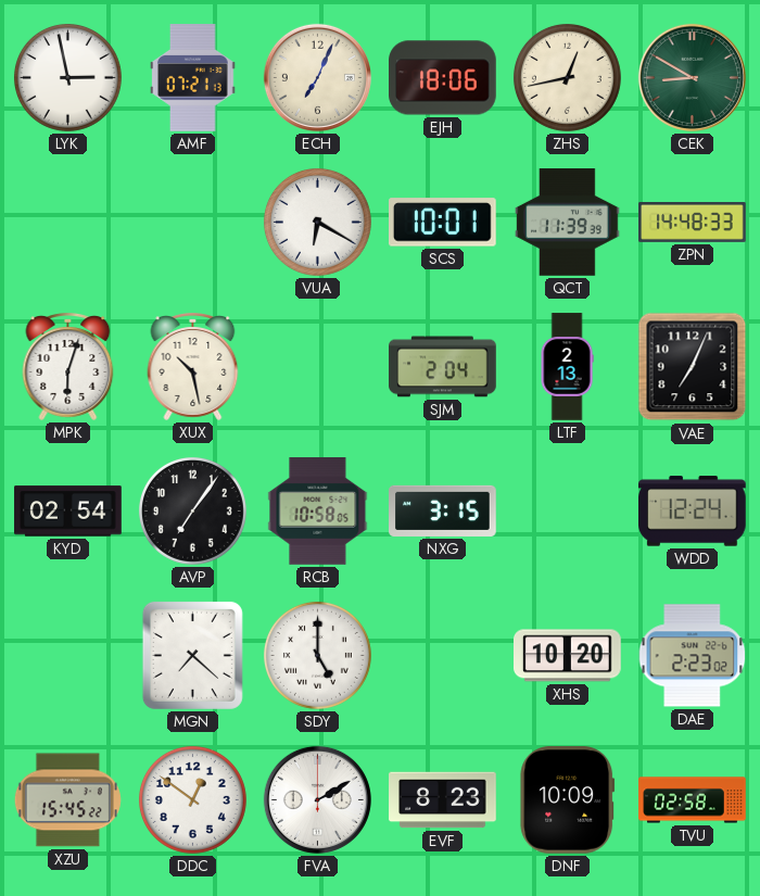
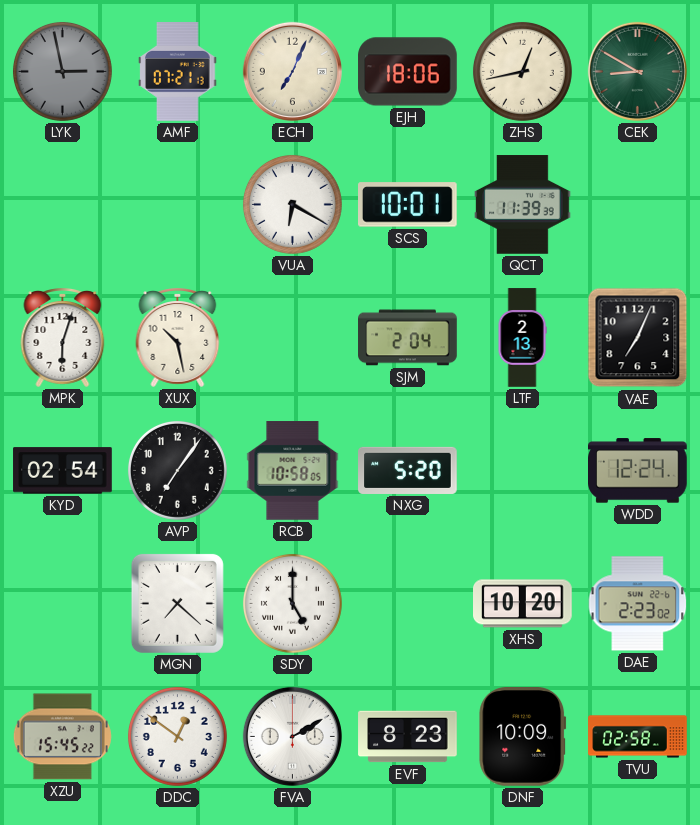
LYK dial: white -> grey
ZPN: 14:48 -> none
NXG: 3:15 -> 5:20
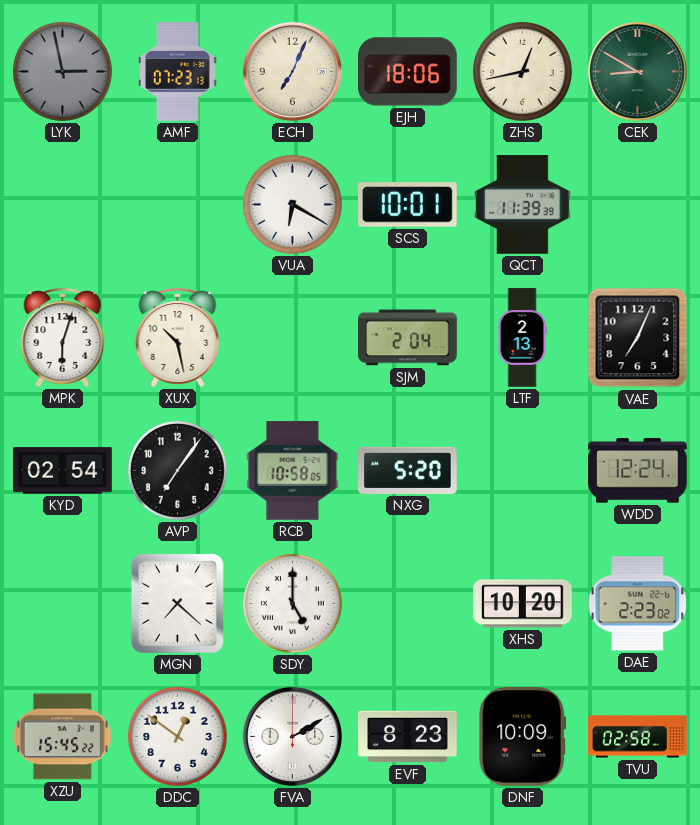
AMF: 07:21 -> 07:23
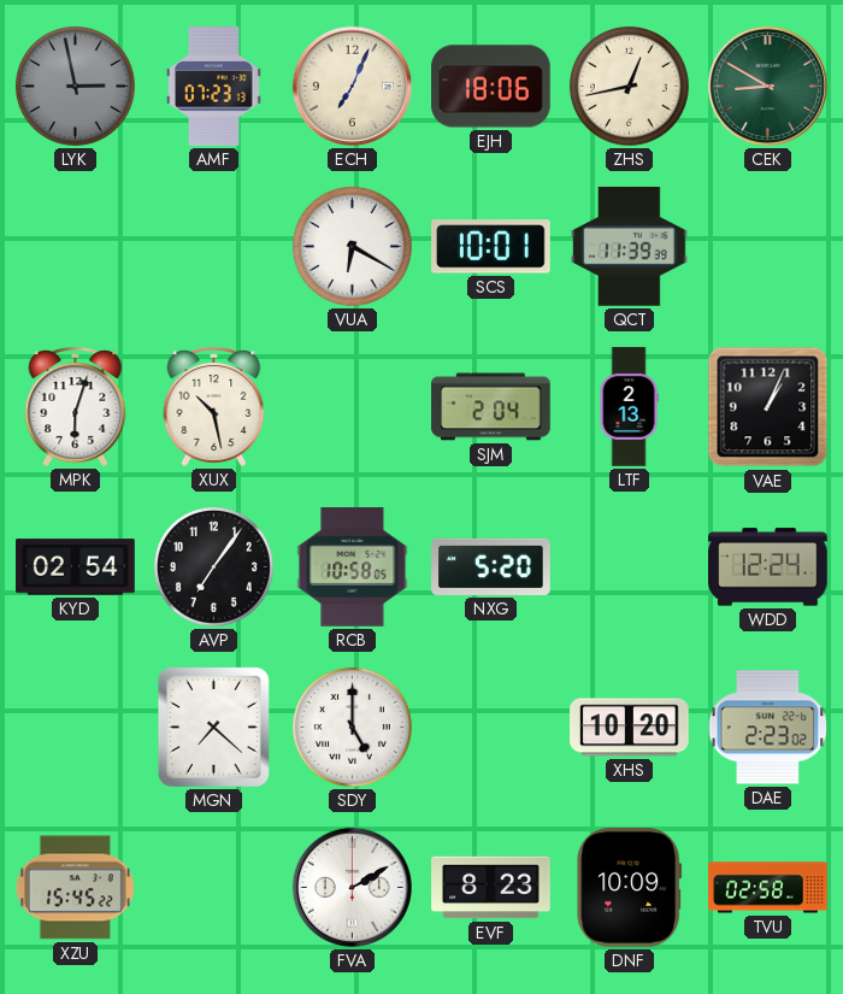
VAE: 7:04 -> 1:04
DDC: 12:51 -> none
